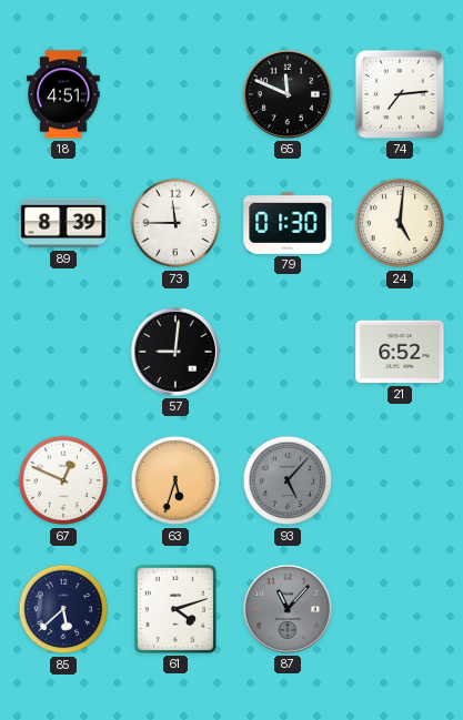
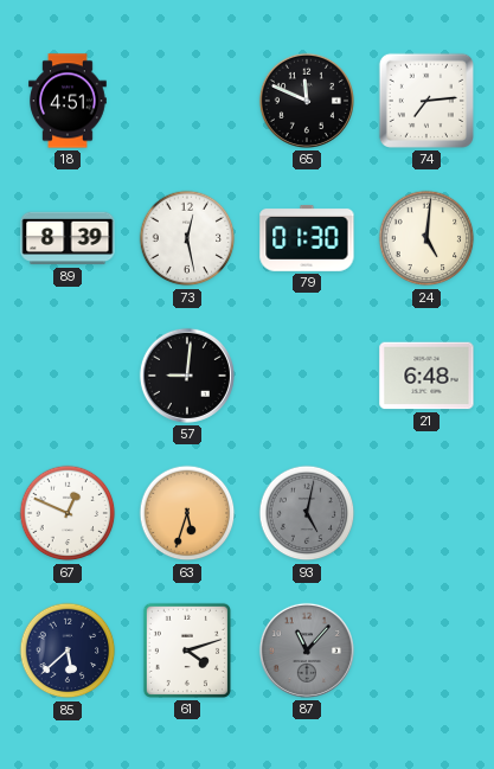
73: 11:45 -> 12:28
21: 6:52 -> 6:48
93: 5:07 -> 5:02
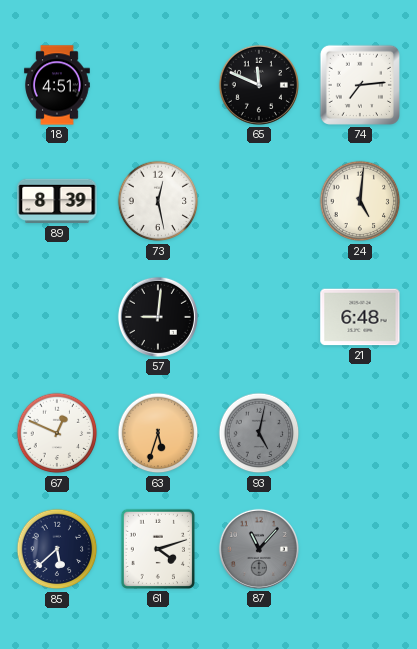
79: 01:30 -> none
